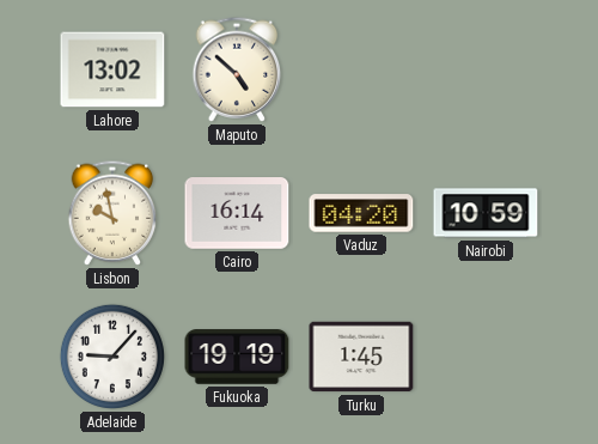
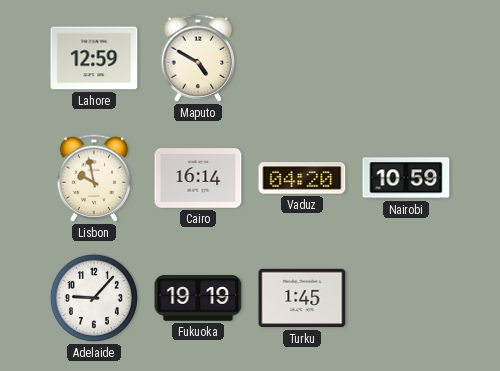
Lahore: 13:02 -> 12:59
Maputo: 4:52 -> 4:50
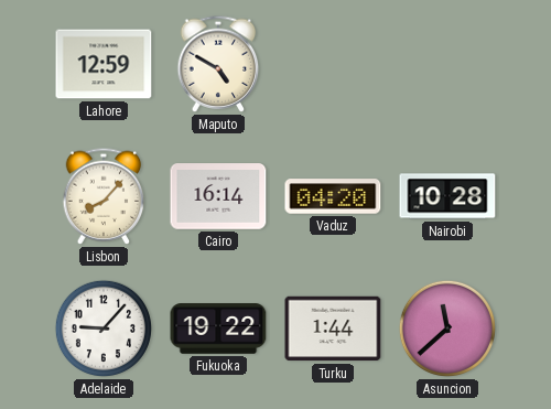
Lisbon: 9:58 -> 8:07
Nairobi: 10:59 -> 10:28
Fukuoka: 19:19 -> 19:22
Turku: 1:45 -> 1:44
Asuncion: none -> 11:38
